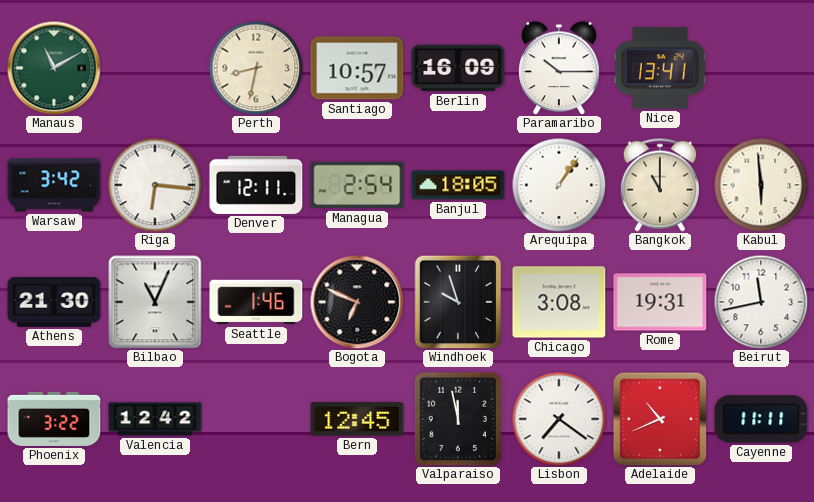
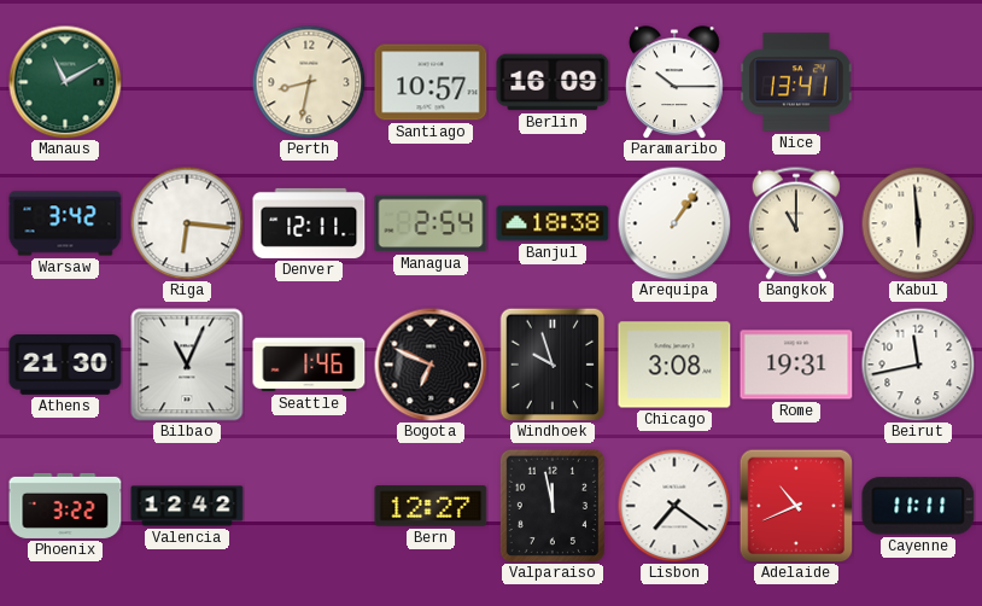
Banjul: 18:05 -> 18:38
Bern: 12:45 -> 12:27
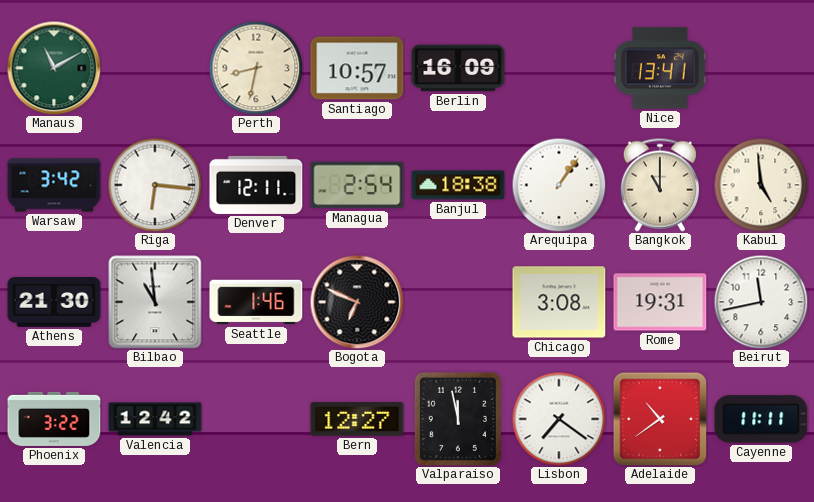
Paramaribo: 10:15 -> none
Kabul: 5:59 -> 4:59
Bilbao: 11:04 -> 10:59
Windhoek: 9:57 -> none
Adelaide: 10:41 -> 10:39
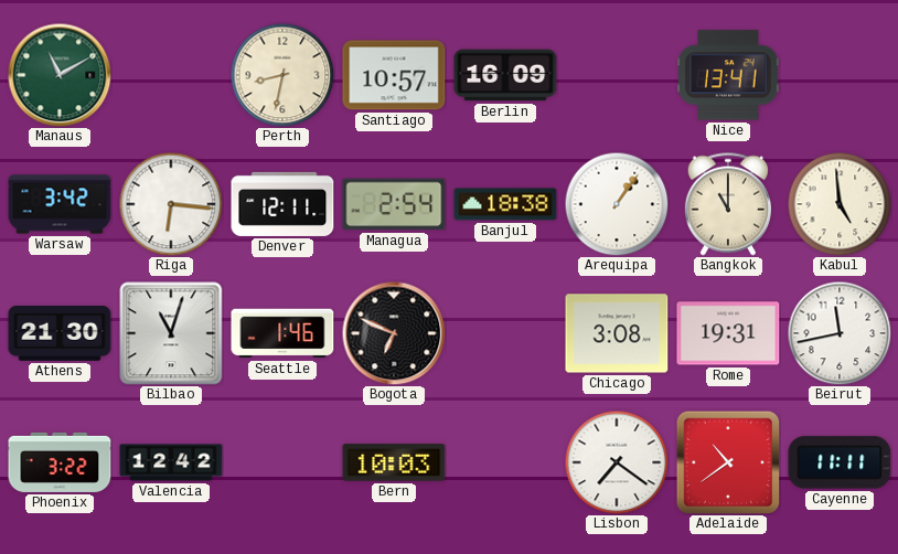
Bilbao: 10:59 -> 11:03
Bern: 12:27 -> 10:03
Valparaiso: 11:58 -> none
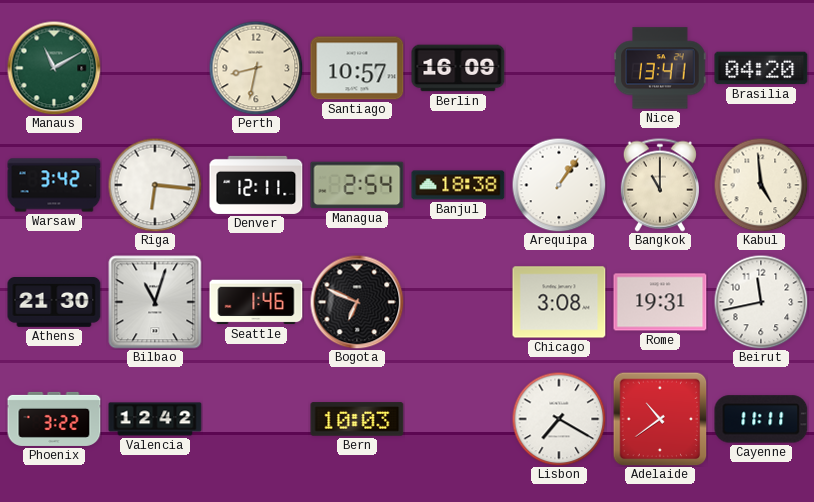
Brasilia: none -> 04:20
Lisbon: 7:21 -> 7:20
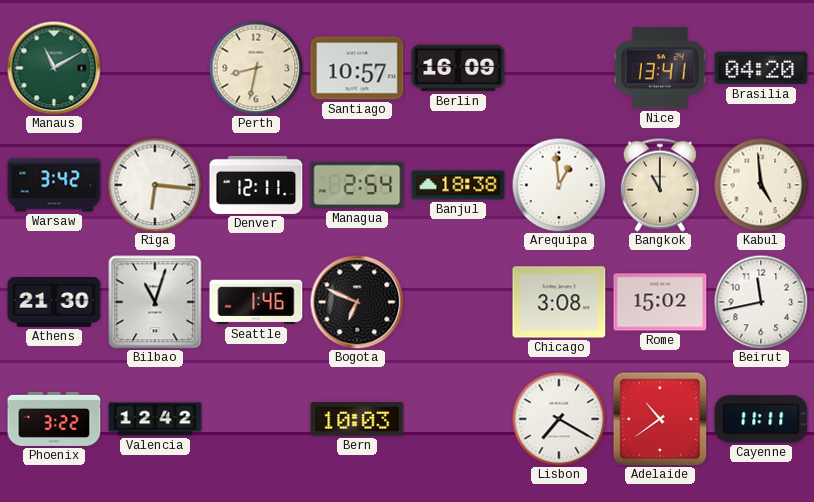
Arequipa: 1:06 -> 12:59
Rome: 19:31 -> 15:02
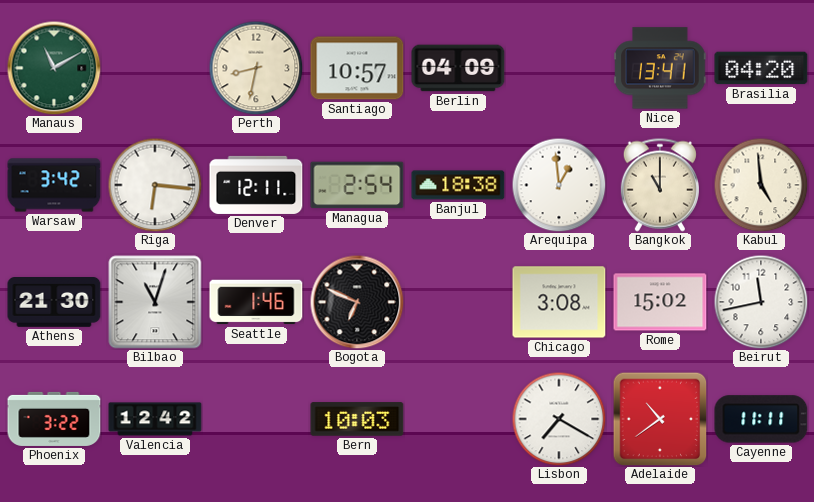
Berlin: 16:09 -> 04:09
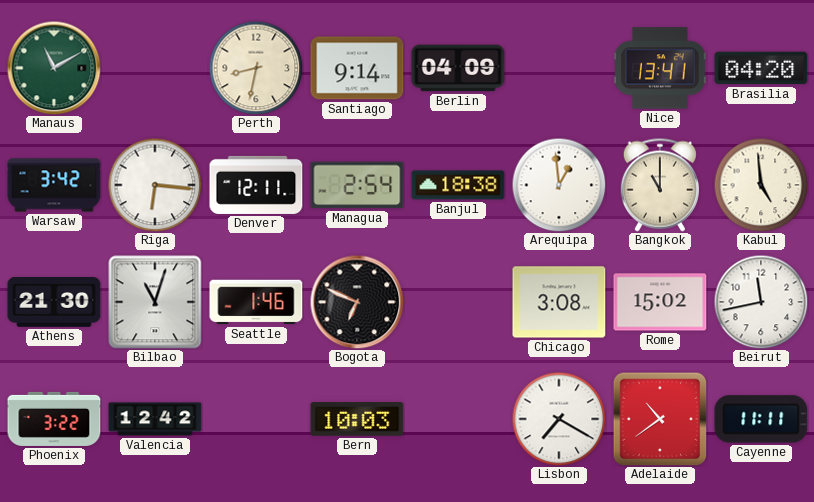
Santiago: 10:57 -> 9:14
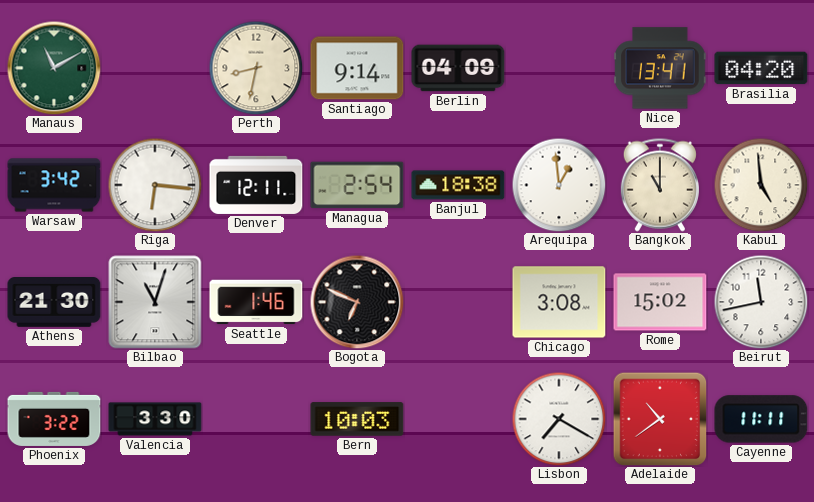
Valencia: 12:42 -> 3:30
